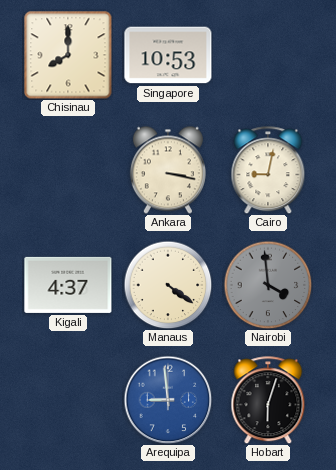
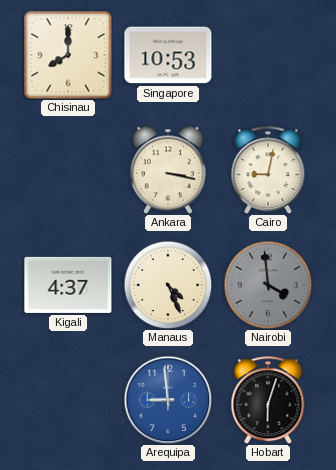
Manaus: 4:21 -> 4:26
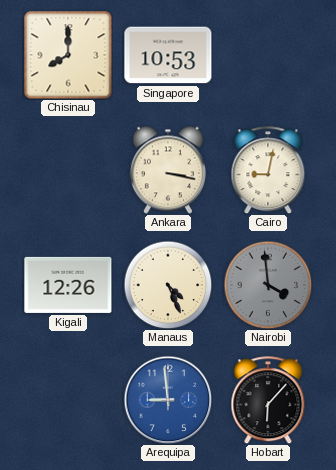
Kigali: 4:37 -> 12:26
Hobart: 6:03 -> 6:07
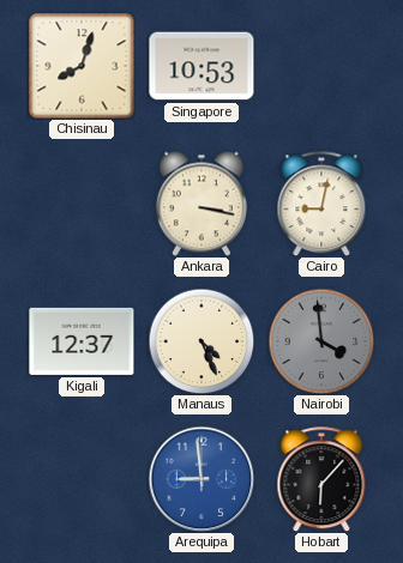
Chisinau: 8:00 -> 8:03
Kigali: 12:26 -> 12:37
